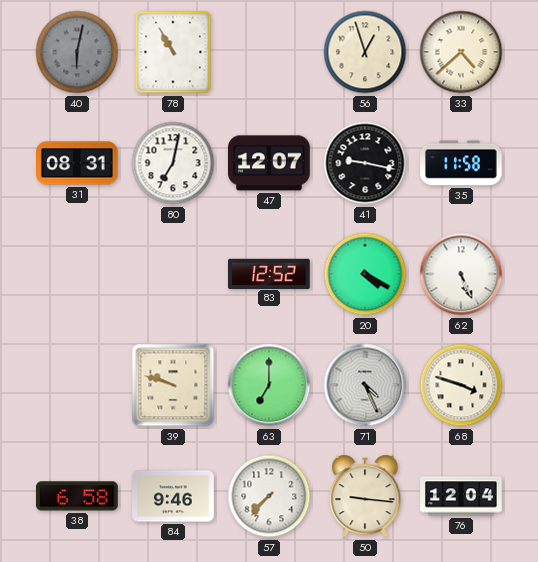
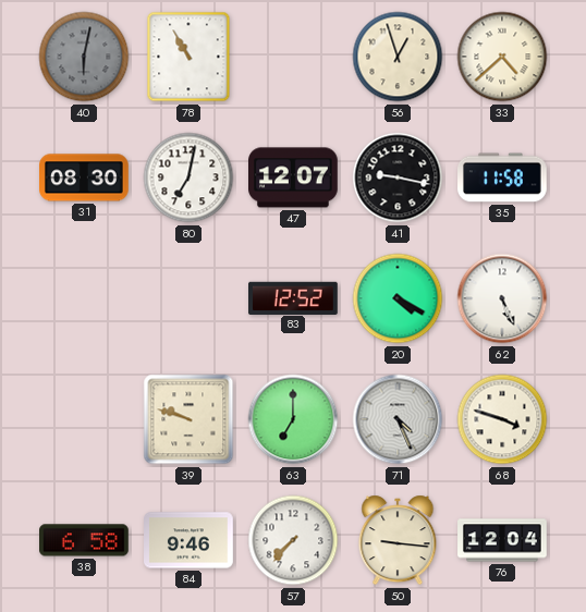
31: 08:31 -> 08:30
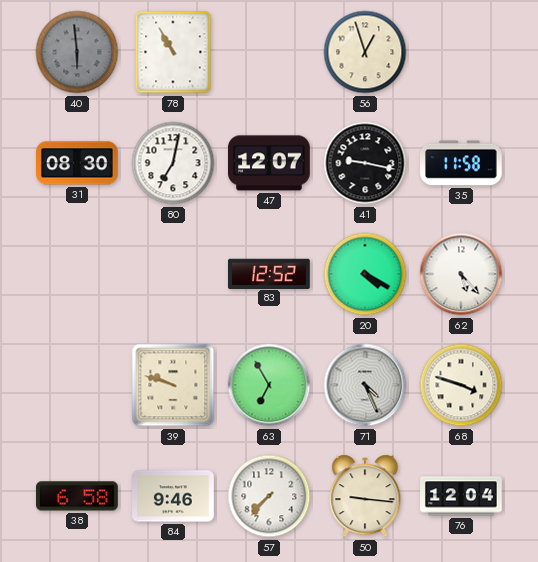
40: 6:02 -> 5:59
33: 4:38 -> none
62: 5:26 -> 5:23
63: 7:00 -> 6:55
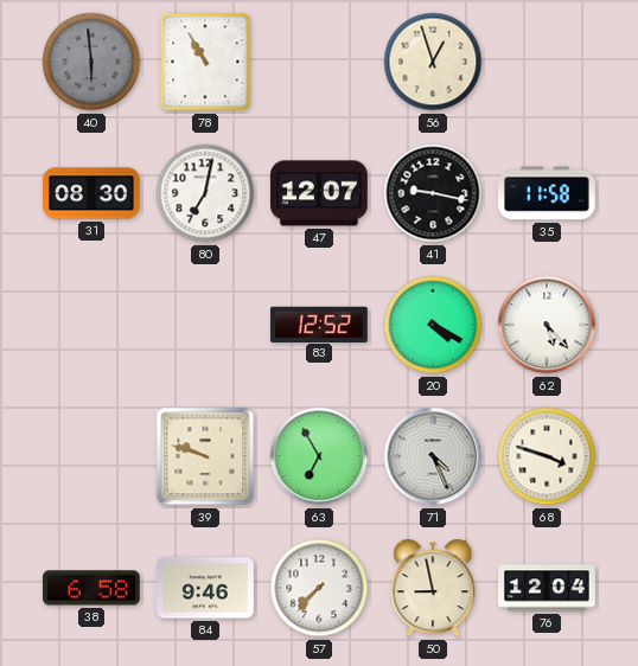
50: 9:16 -> 8:58
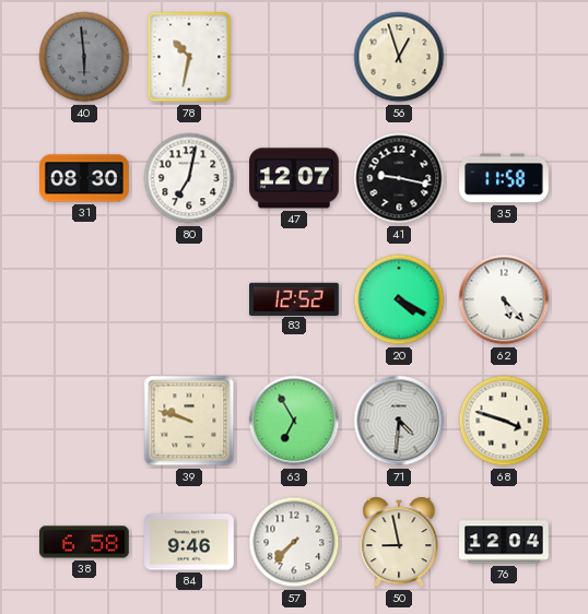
78: 10:55 -> 10:32
71: 4:26 -> 4:31
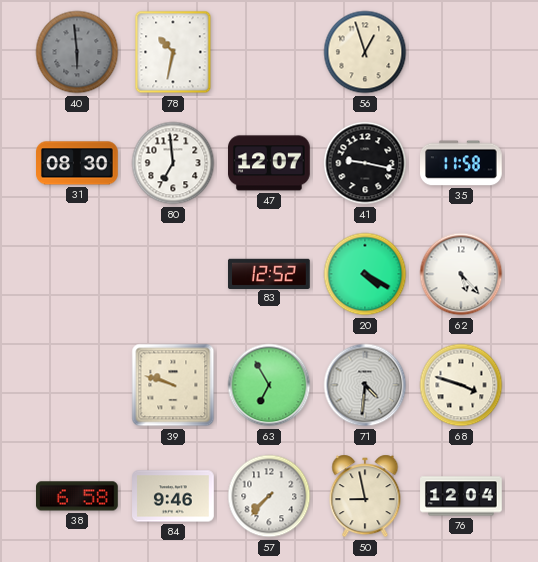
80: 7:02 -> 6:59
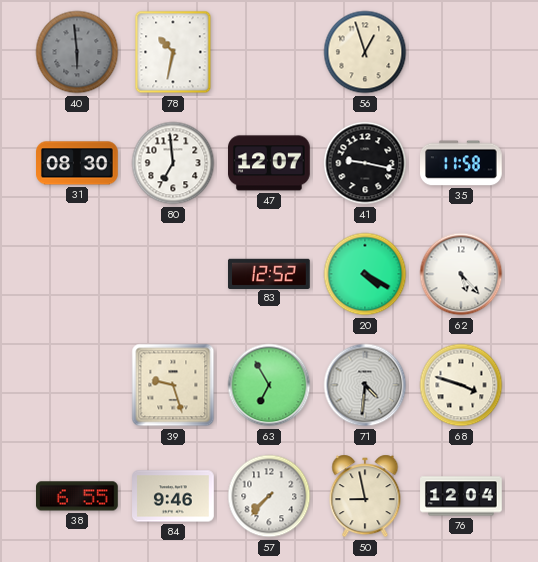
39: 9:48 -> 9:27
38: 6:58 -> 6:55
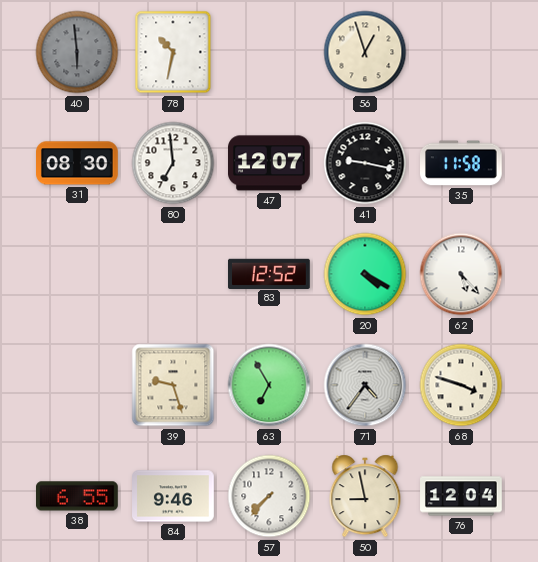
71: 4:31 -> 4:36
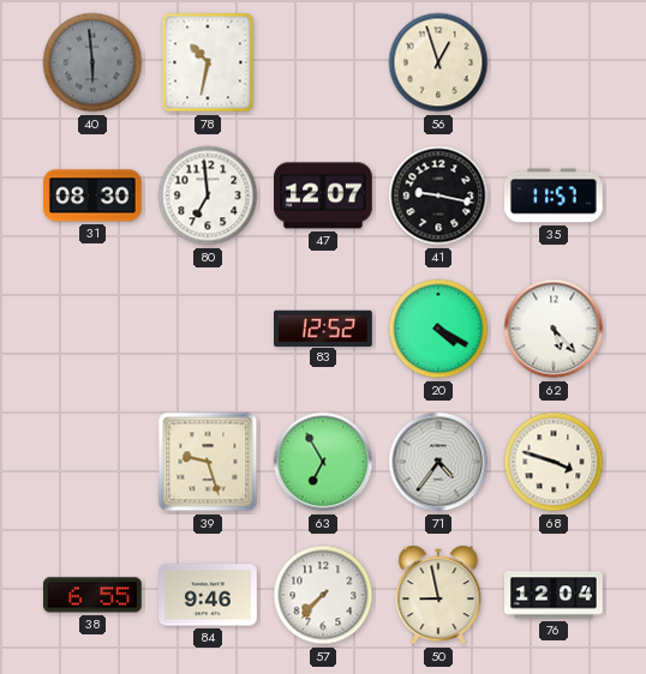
35: 11:58 -> 11:57
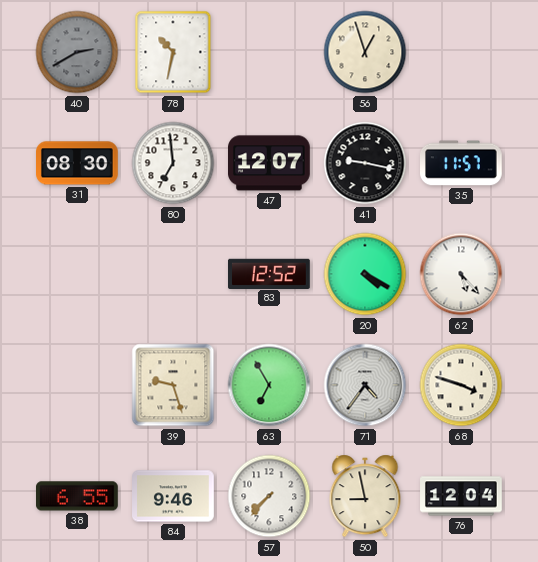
40: 5:59 -> 2:40
